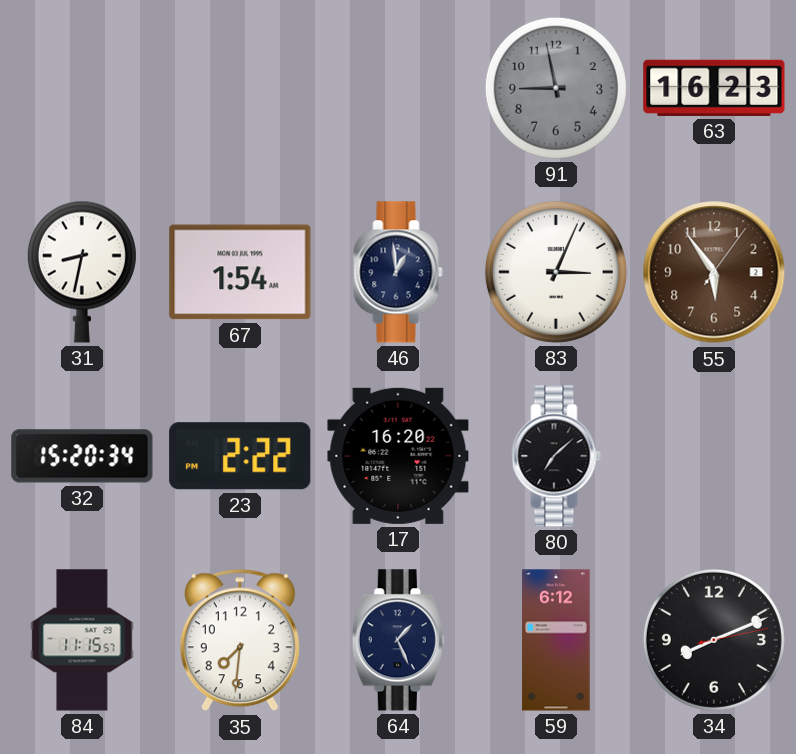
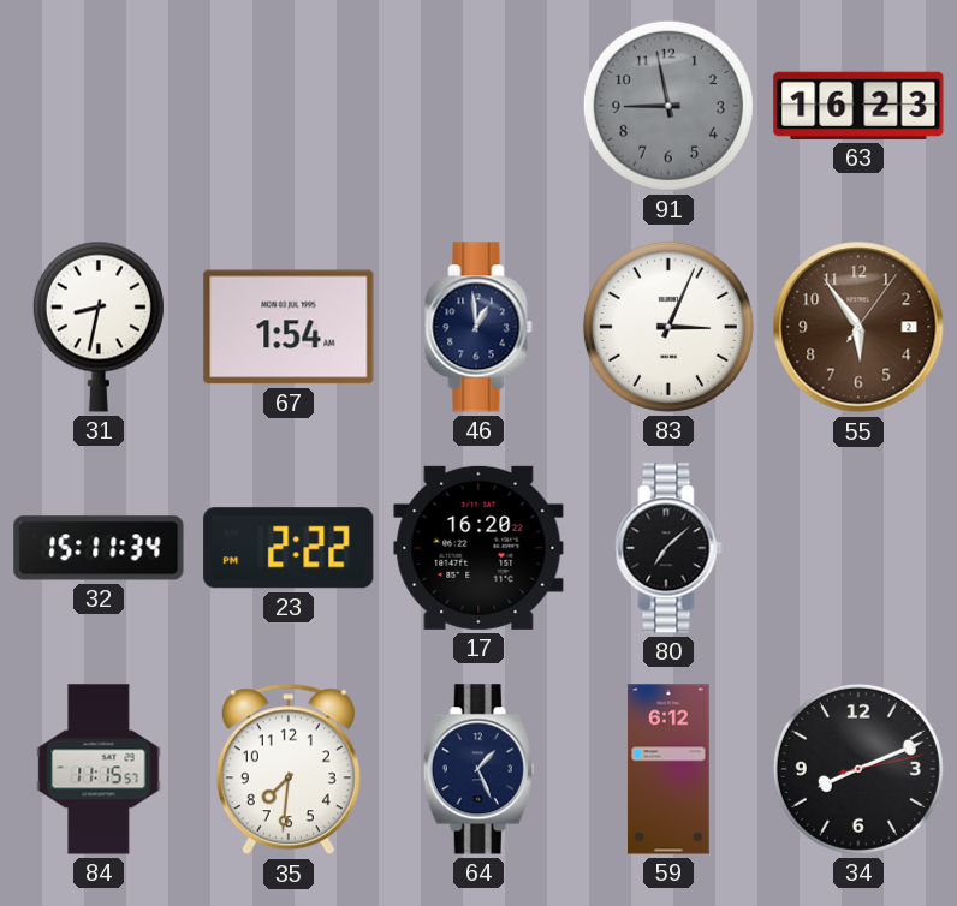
32: 15:20 -> 15:11
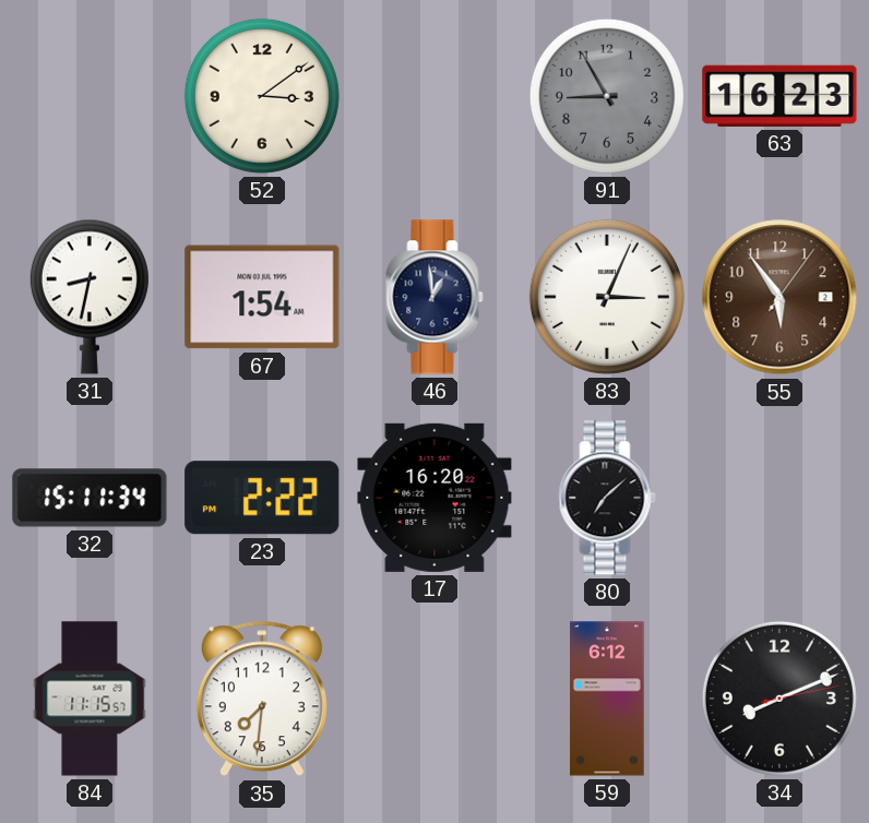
52: none -> 3:09
91: 8:58 -> 8:55
64: 1:26 -> none
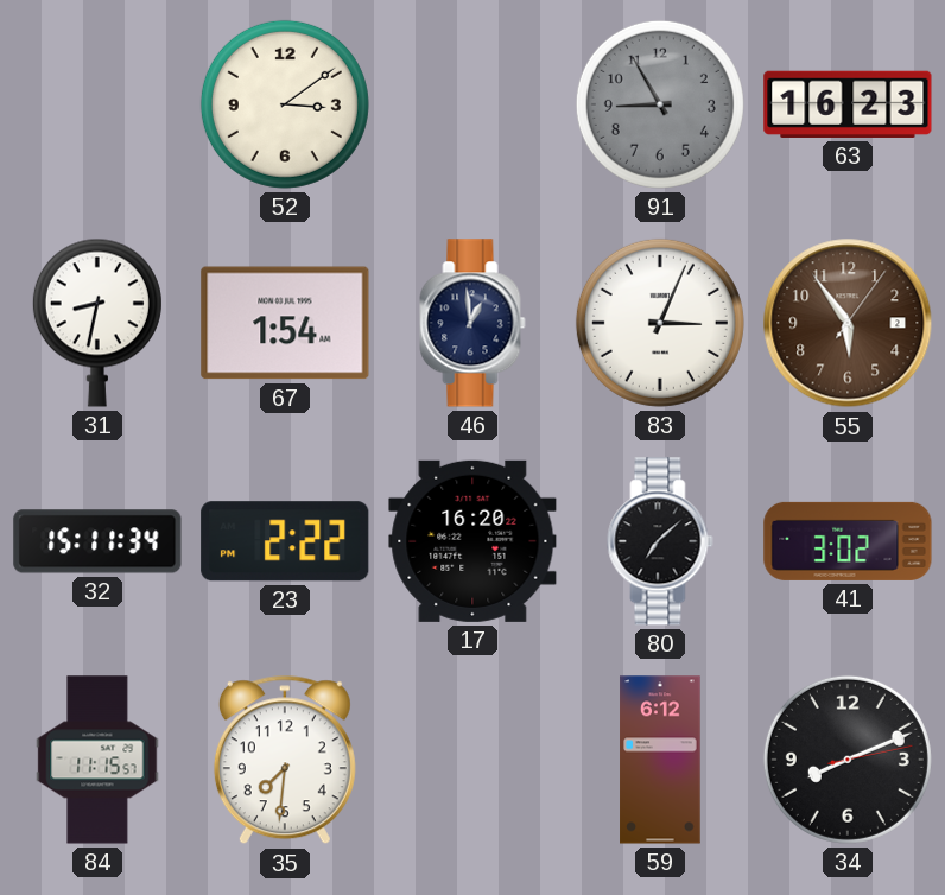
41: none -> 3:02
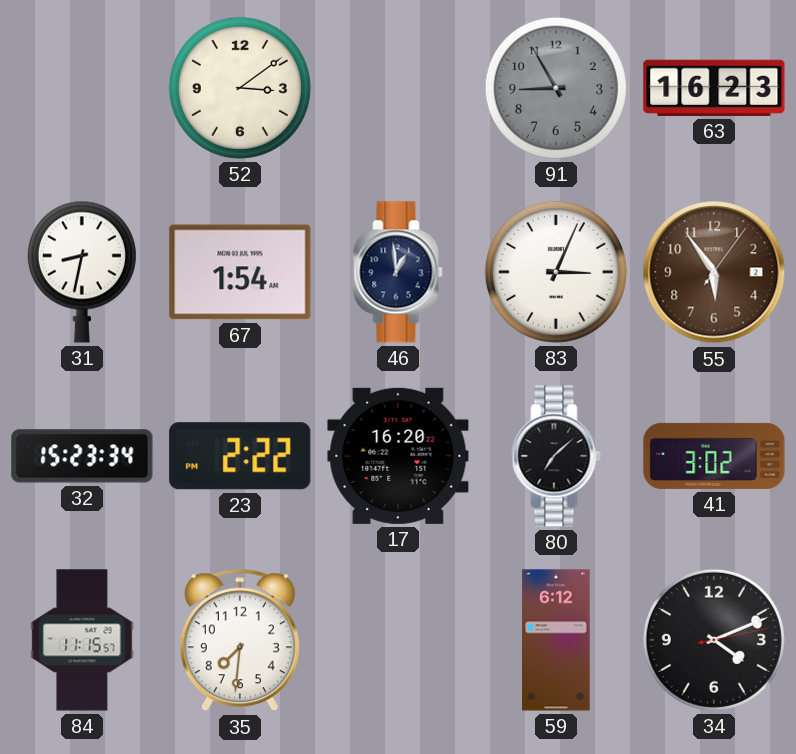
32: 15:11 -> 15:23
34: 8:11 -> 4:11
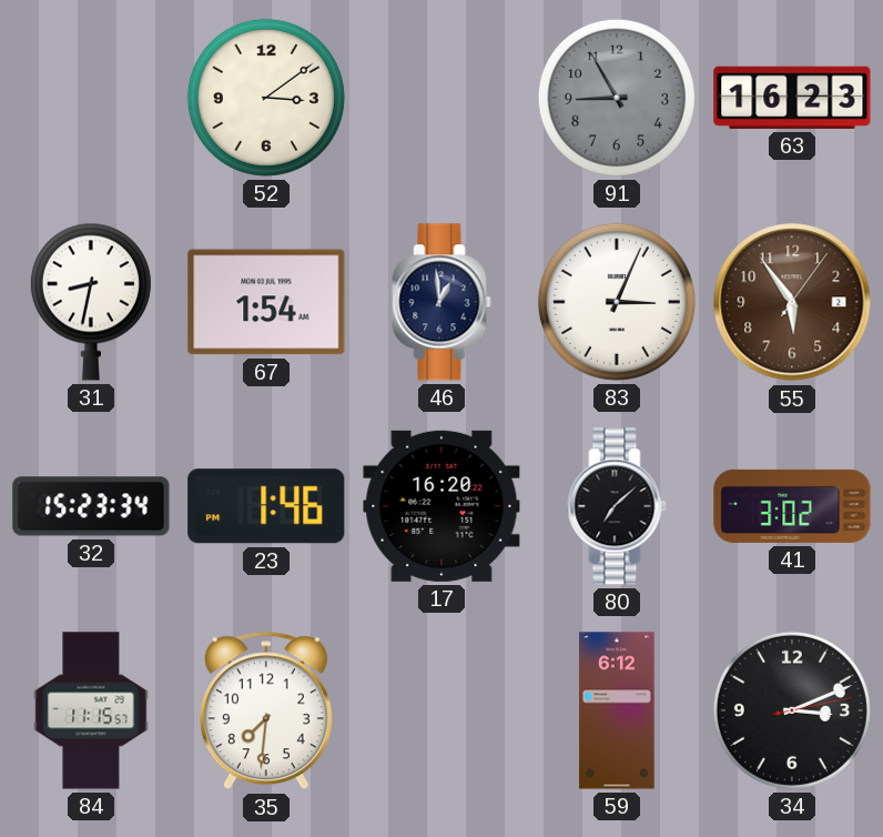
23: 2:22 -> 1:46
34: 4:11 -> 3:11
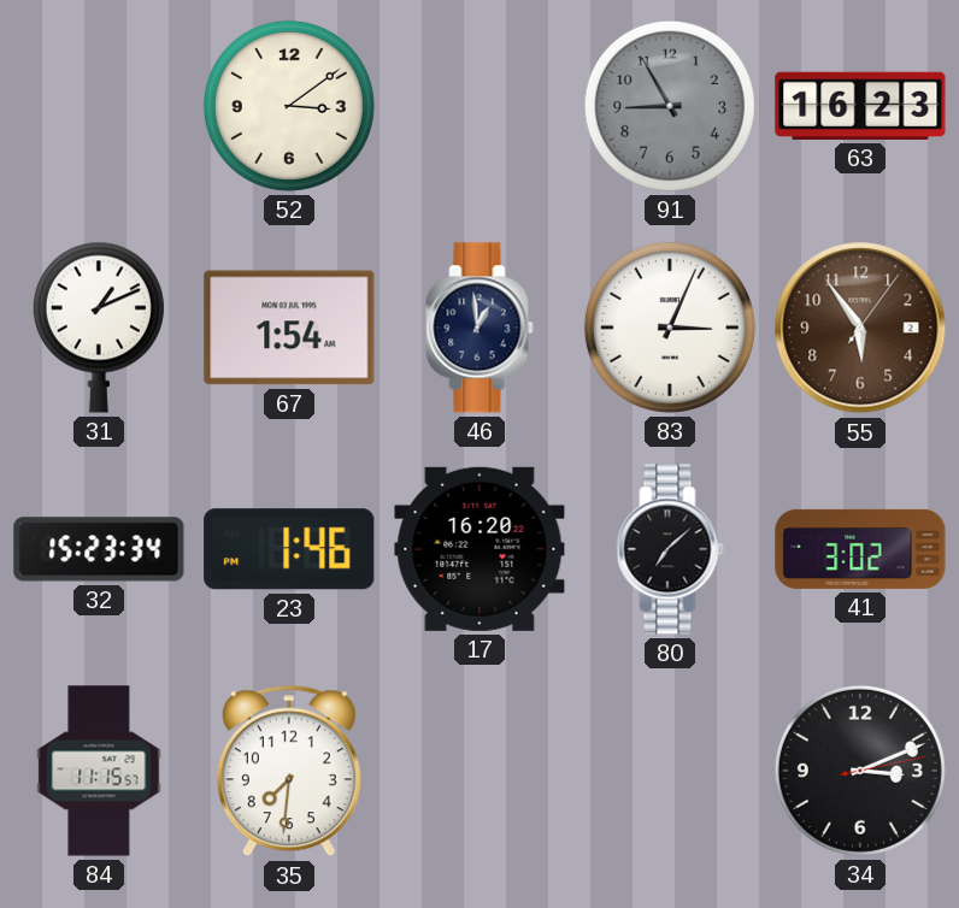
31: 8:32 -> 1:11
59: 6:12 -> none
